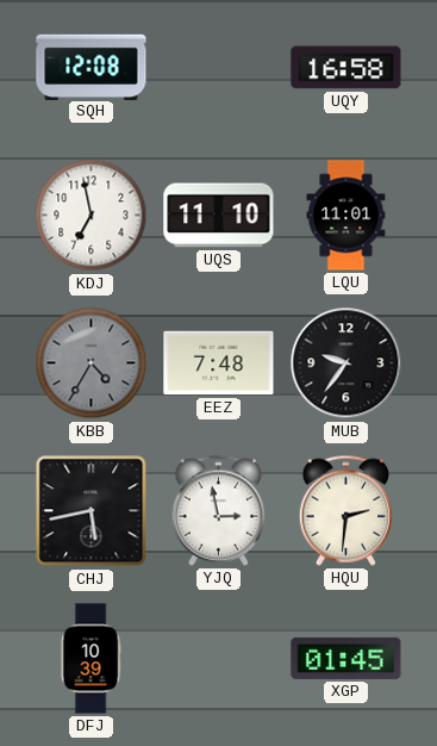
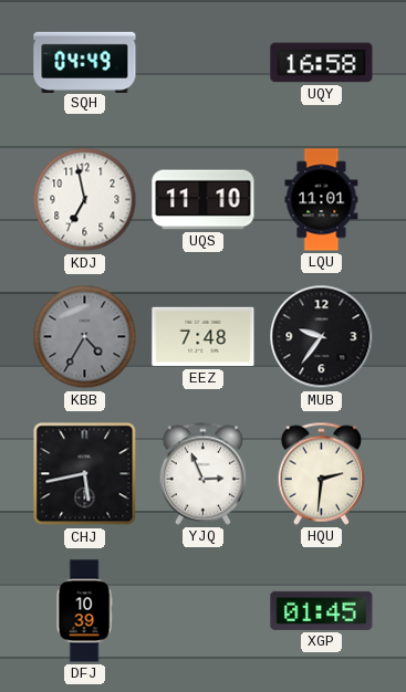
SQH: 12:08 -> 04:49
YJQ: 2:58 -> 2:56
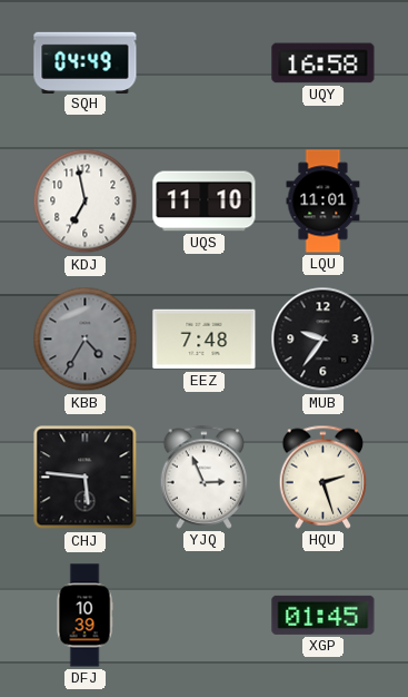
CHJ: 5:43 -> 5:46
HQU: 2:31 -> 2:27
